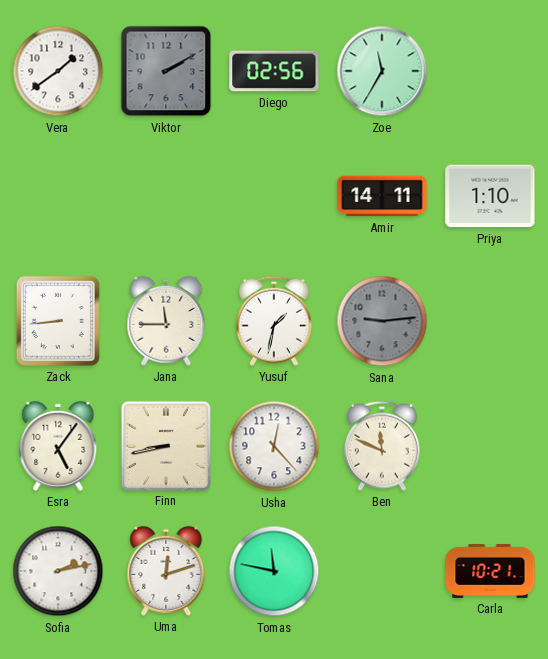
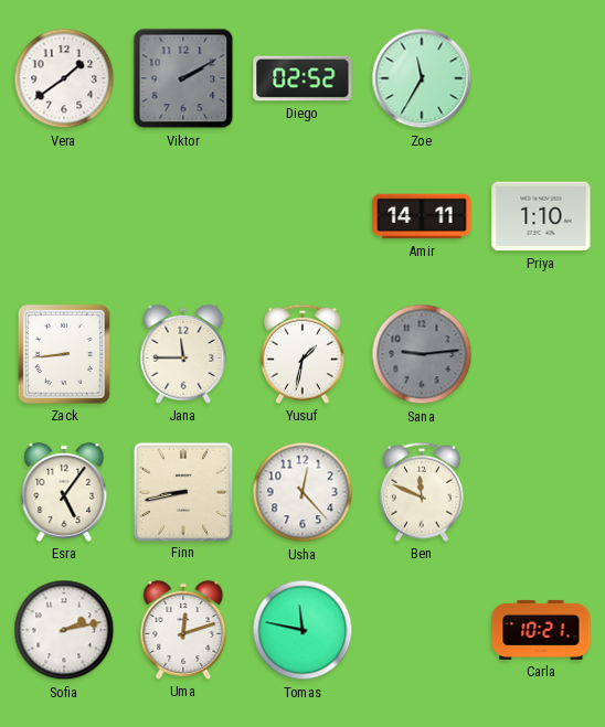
Diego: 02:56 -> 02:52
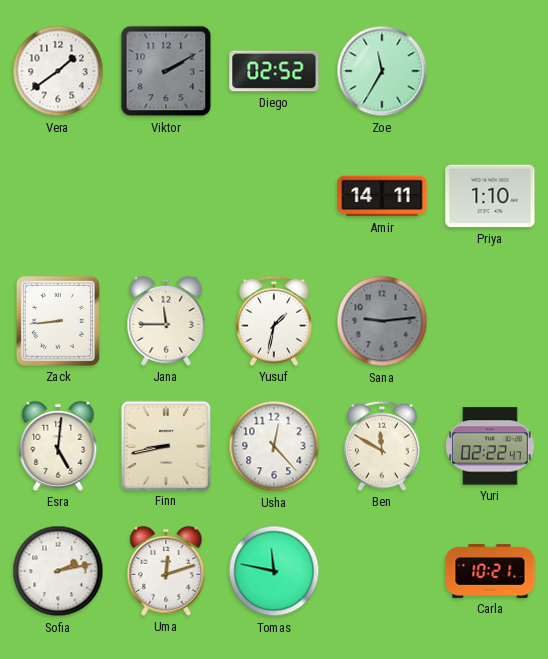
Esra: 5:06 -> 5:01
Ben: 11:49 -> 11:50
Yuri: none -> 02:22
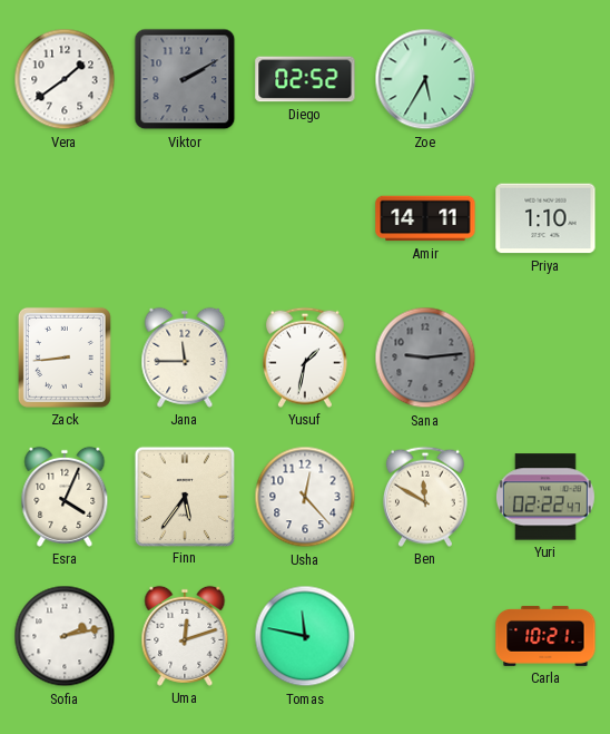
Zoe: 11:35 -> 5:35
Esra: 5:01 -> 4:04
Finn: 8:43 -> 5:36
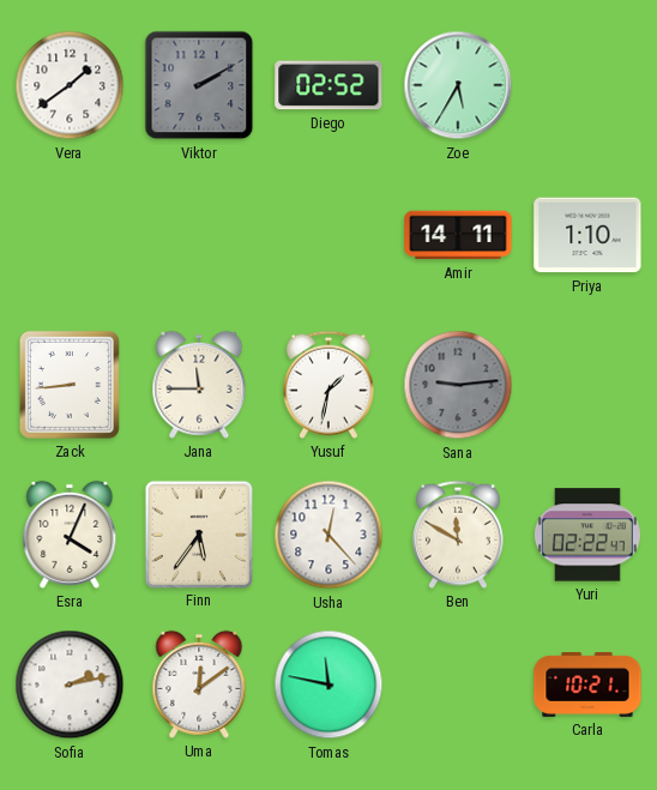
Uma: 12:12 -> 12:09
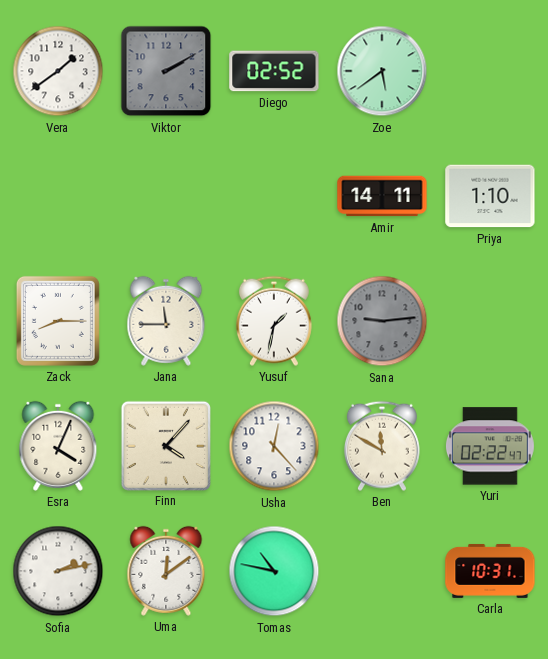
Zoe: 5:35 -> 5:39
Zack: 8:44 -> 8:15
Finn: 5:36 -> 4:07
Tomas: 11:47 -> 10:47
Carla: 10:21 -> 10:31
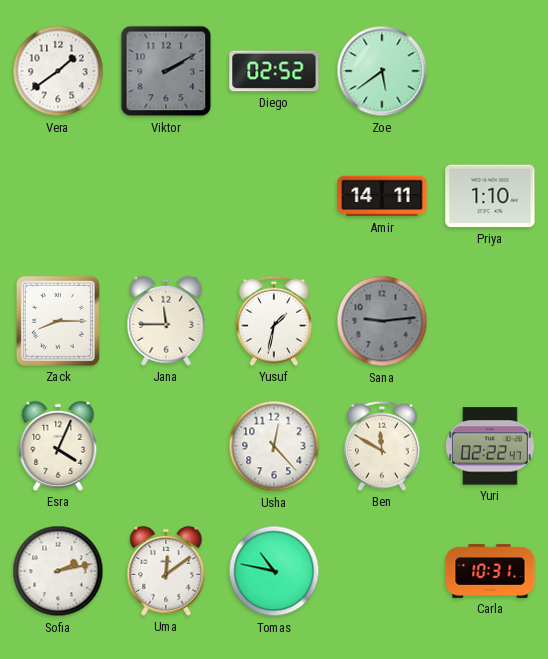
Finn: 4:07 -> none
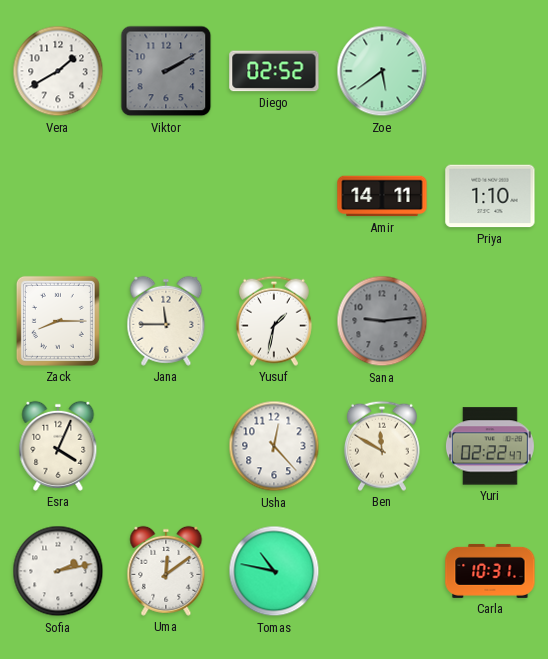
Vera: 1:39 -> 1:40
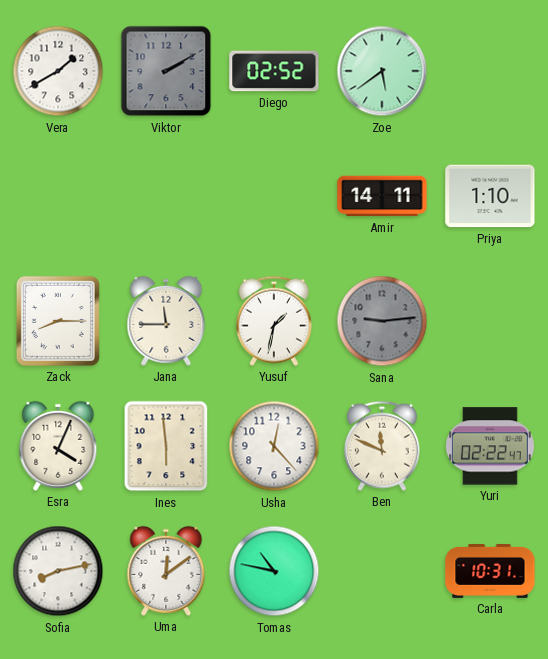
Ines: none -> 5:59
Ben: 11:50 -> 11:49
Sofia: 2:13 -> 8:13
